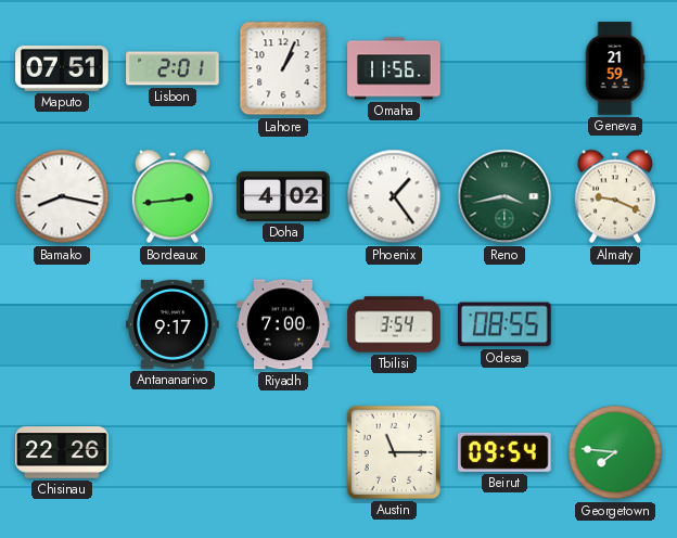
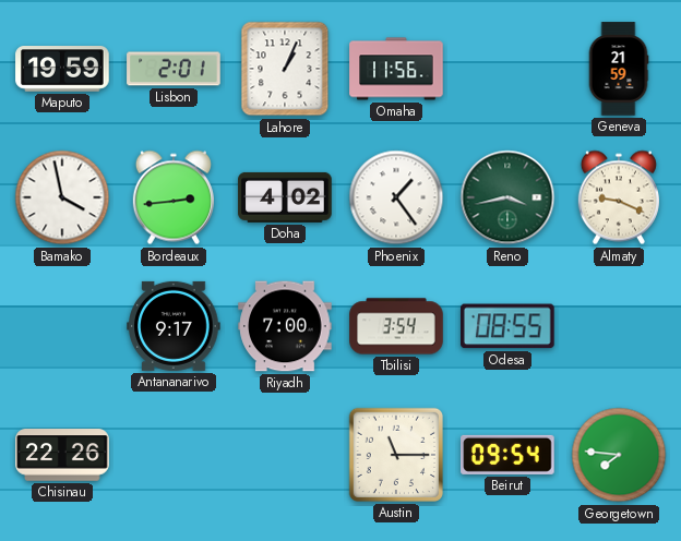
Maputo: 07:51 -> 19:59
Bamako: 8:17 -> 3:58
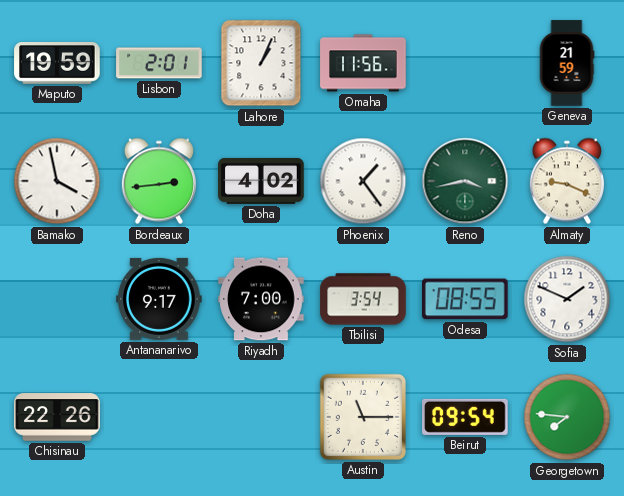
Sofia: none -> 1:49
